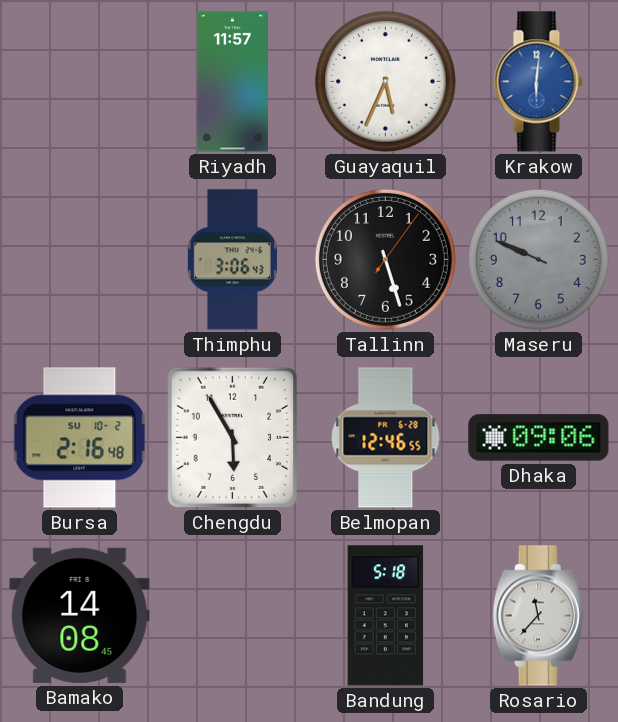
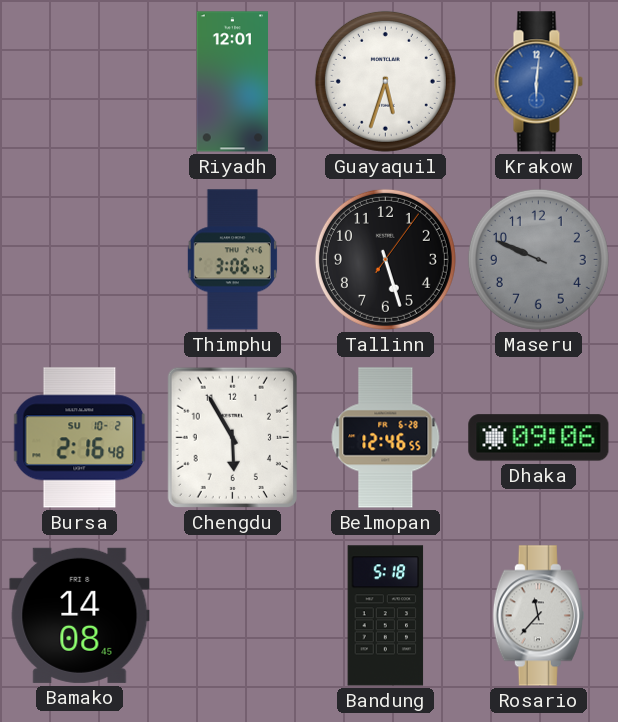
Riyadh: 11:57 -> 12:01
Guayaquil: 5:34 -> 5:33
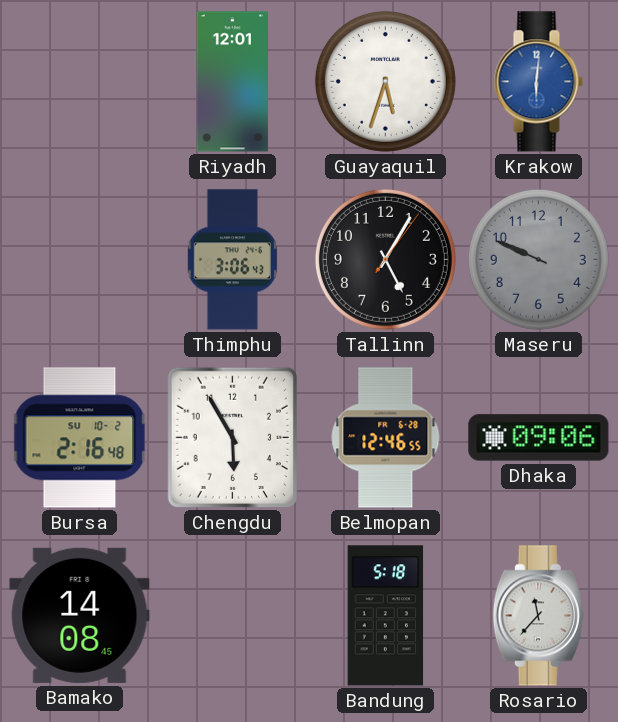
Tallinn: 5:27 -> 5:05
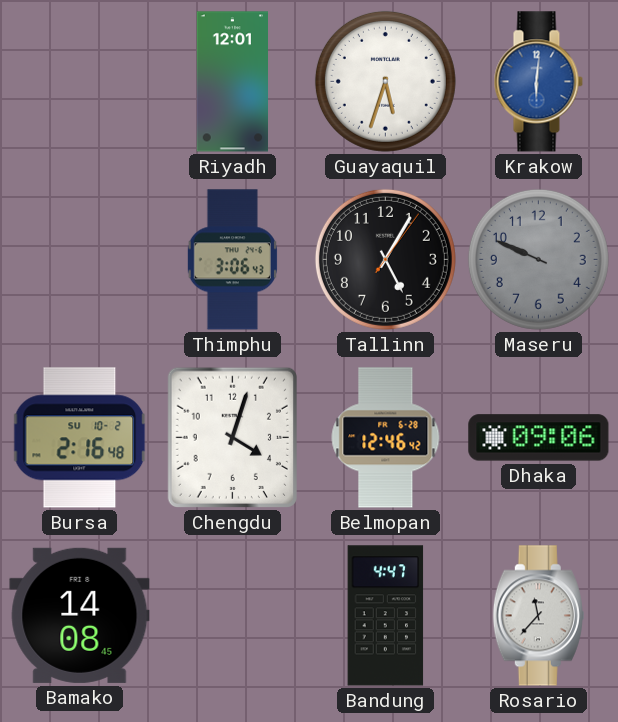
Chengdu: 5:55 -> 4:03
Belmopan: 12:46:55 -> 12:46:42
Bandung: 5:18 -> 4:47
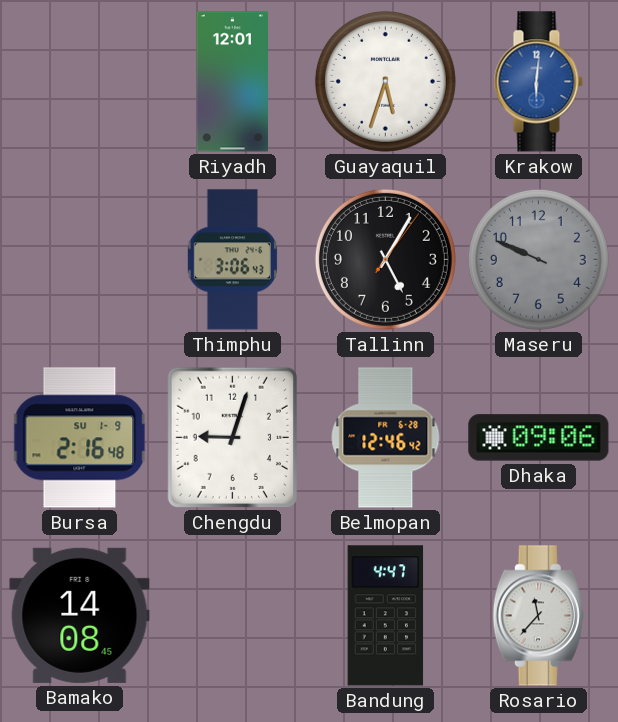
Bursa date: SU 10-2 -> SU 1-9
Chengdu: 4:03 -> 9:03
